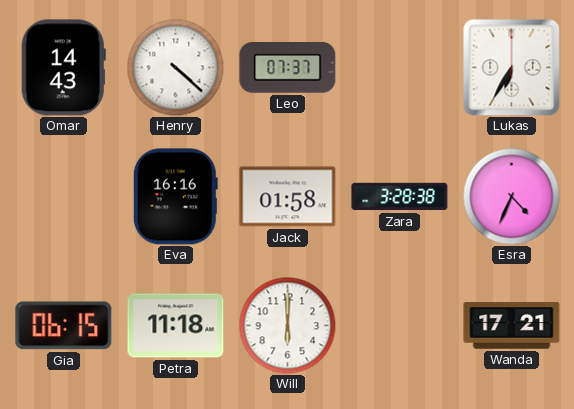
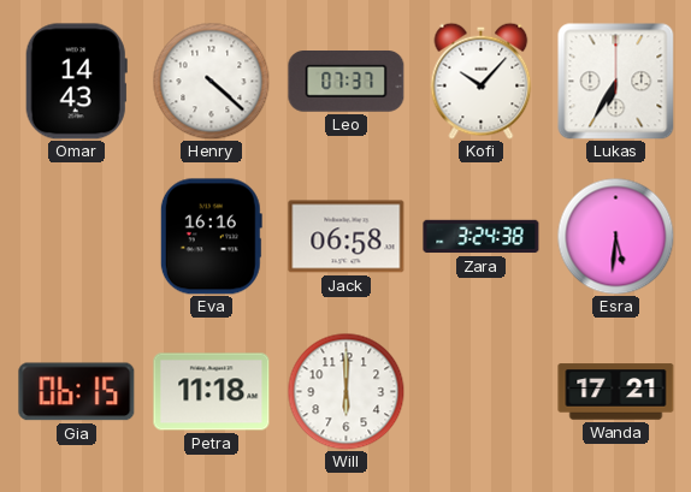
Kofi: none -> 10:07
Jack: 01:58 -> 06:58
Zara: 3:28 -> 3:24
Esra: 4:34 -> 5:31
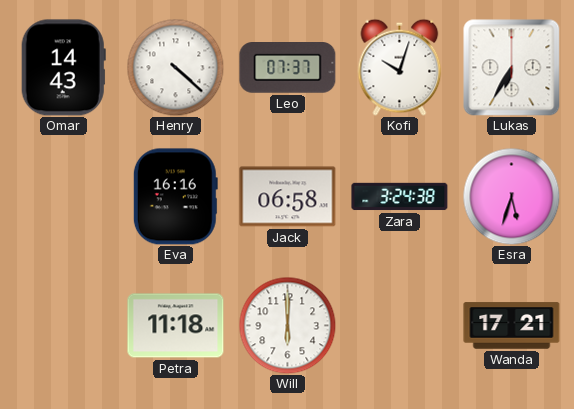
Kofi: 10:07 -> 10:03
Esra: 5:31 -> 5:33
Gia: 06:15 -> none
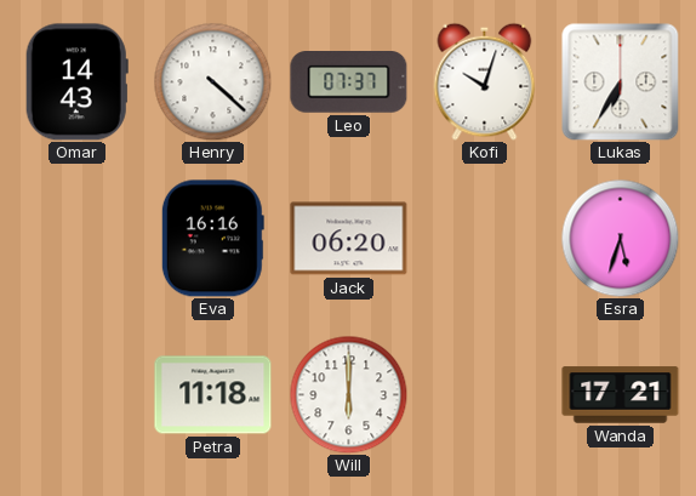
Jack: 06:58 -> 06:20
Zara: 3:24 -> none
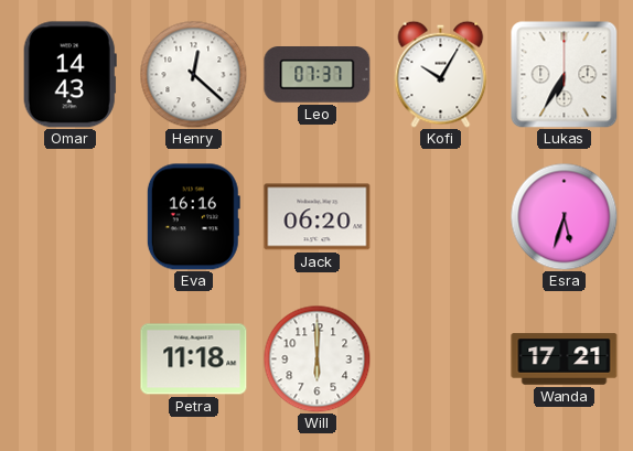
Henry: 4:22 -> 12:22
Kofi: 10:03 -> 10:05
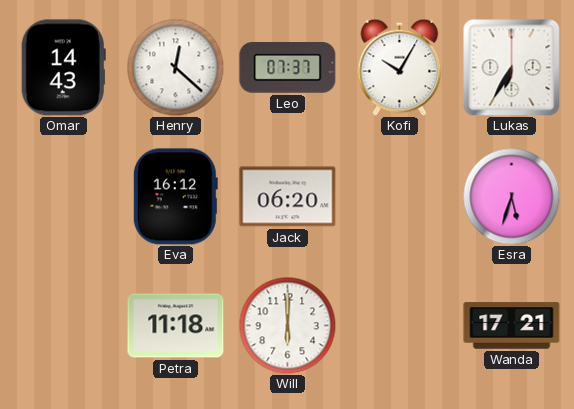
Eva: 16:16 -> 16:12
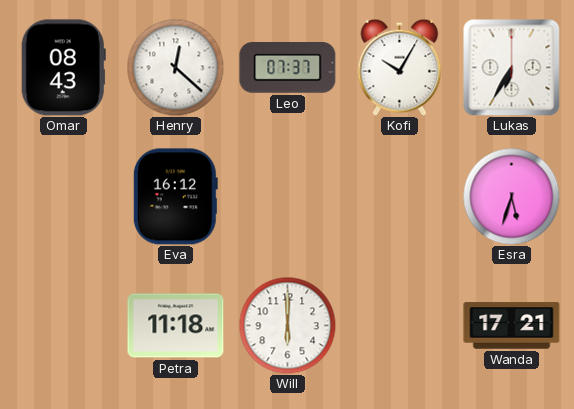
Omar: 14:43 -> 08:43
Jack: 06:20 -> none
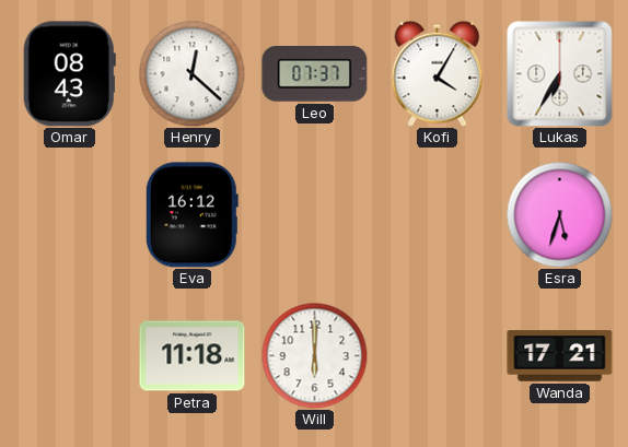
Kofi: 10:05 -> 4:05
